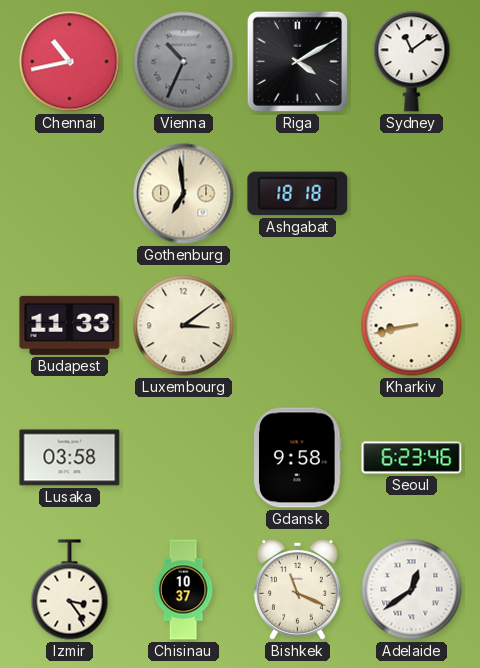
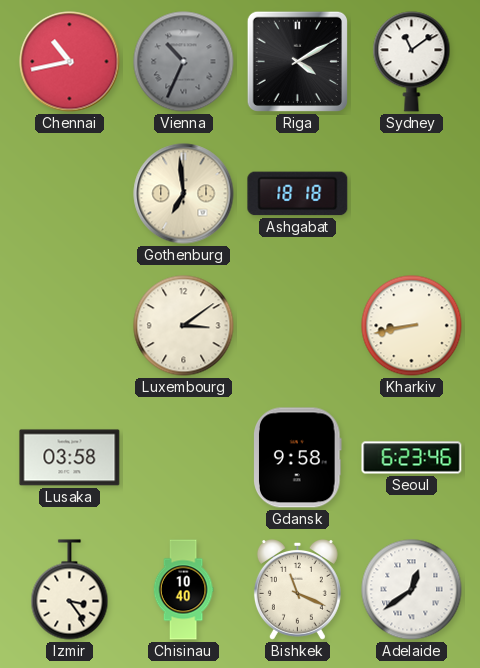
Budapest: 11:33 -> none
Chisinau: 10:37 -> 10:40
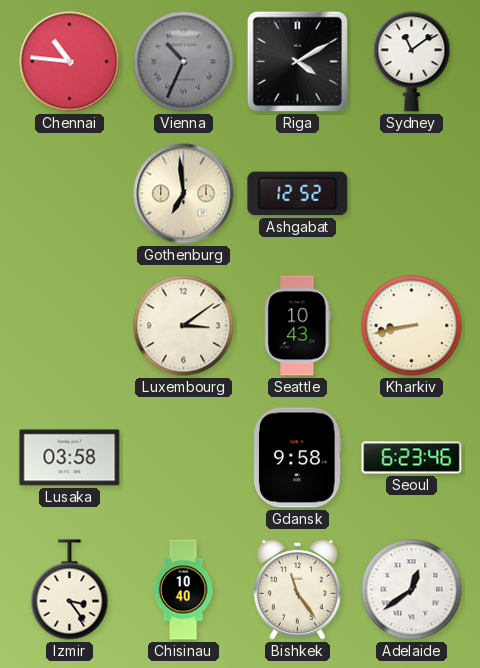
Chennai: 10:43 -> 10:46
Ashgabat: 18:18 -> 12:52
Seattle: none -> 10:43
Bishkek: 11:19 -> 11:24
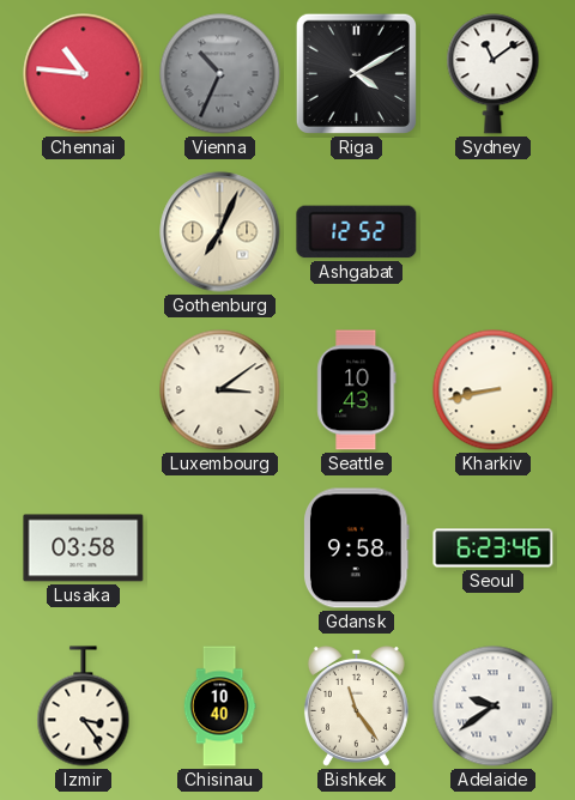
Gothenburg: 6:59 -> 7:04
Adelaide: 12:39 -> 9:39
